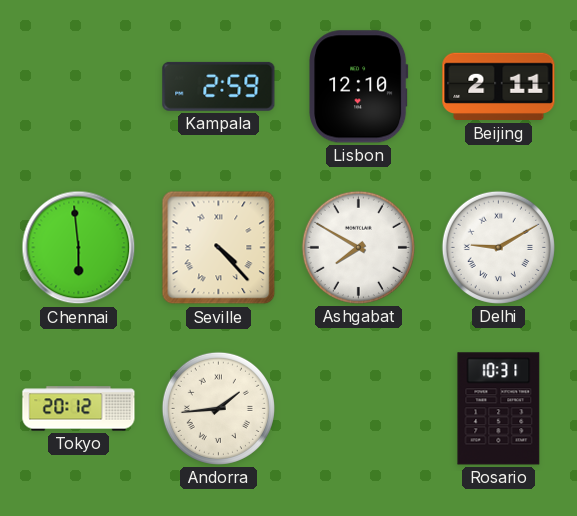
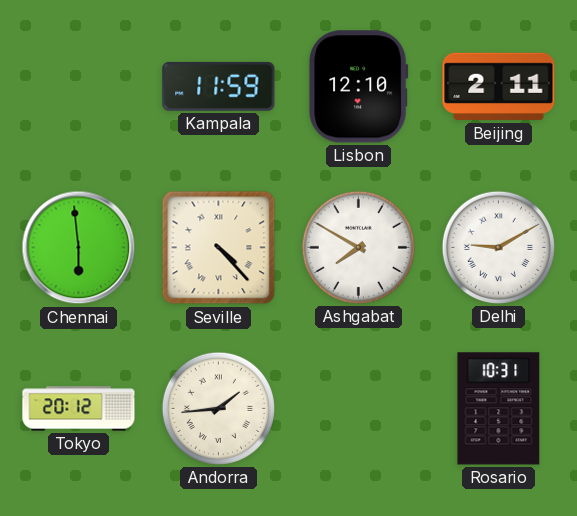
Kampala: 2:59 -> 11:59
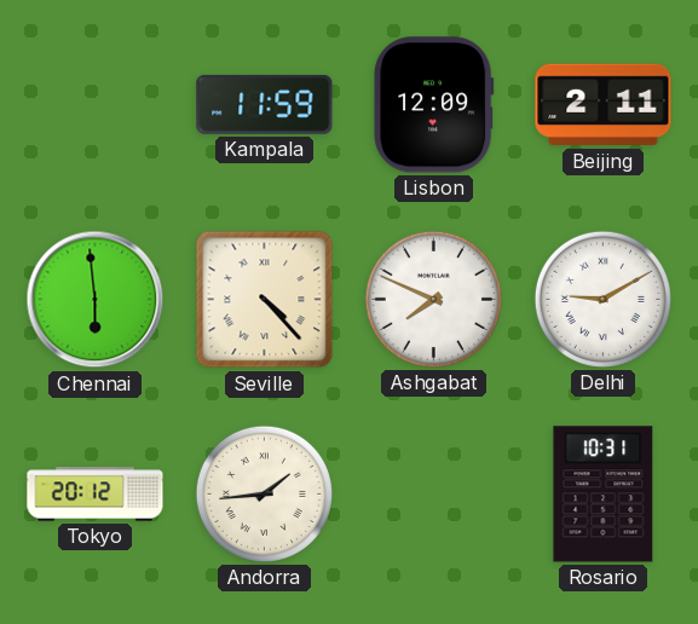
Lisbon: 12:10 -> 12:09
Ashgabat: 7:50 -> 7:49
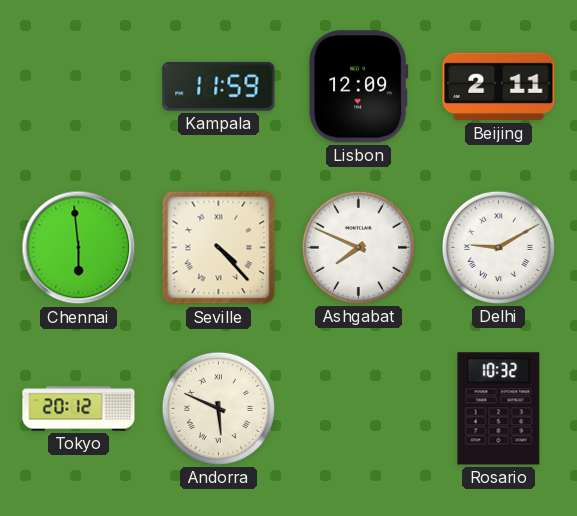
Andorra: 1:44 -> 5:49
Rosario: 10:31 -> 10:32
